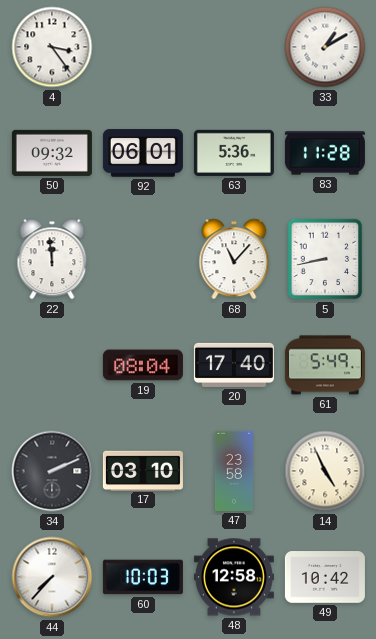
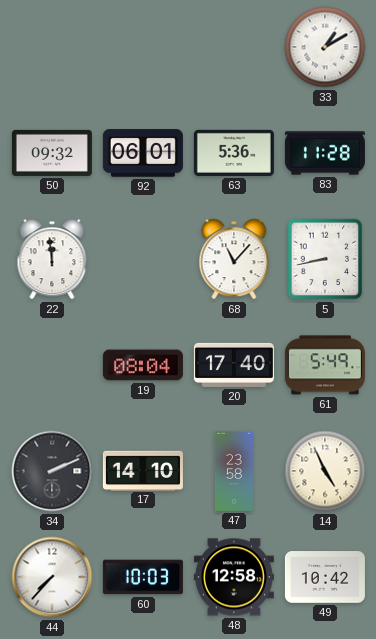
4: 3:24 -> none
17: 03:10 -> 14:10
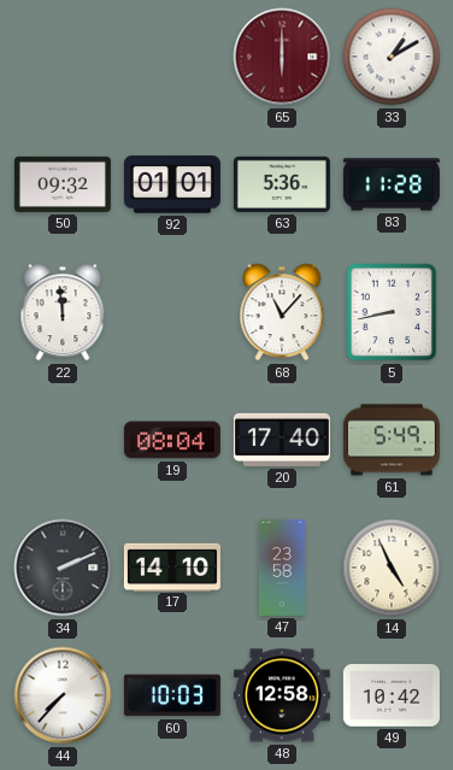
65: none -> 6:00
92: 06:01 -> 01:01
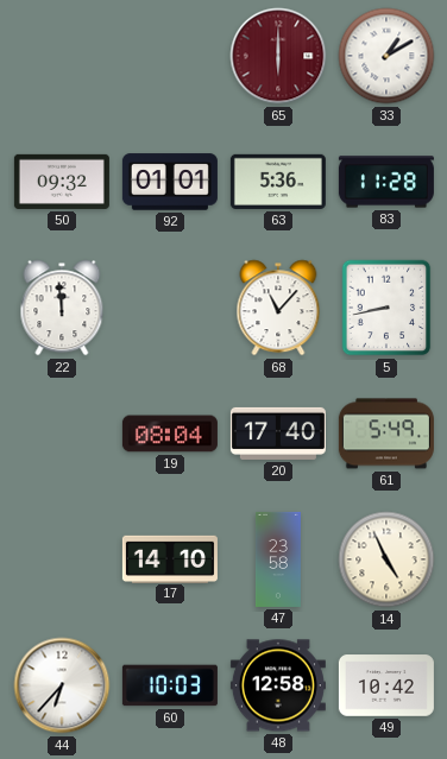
34: 2:11 -> none
44: 7:37 -> 6:37
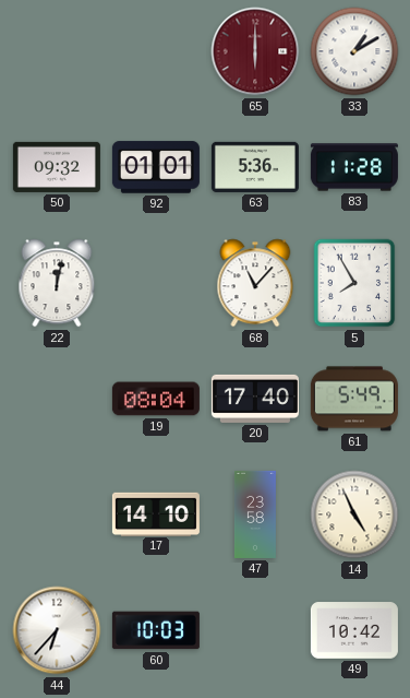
22: 11:59 -> 12:02
5: 8:43 -> 7:55
48: 12:58 -> none
